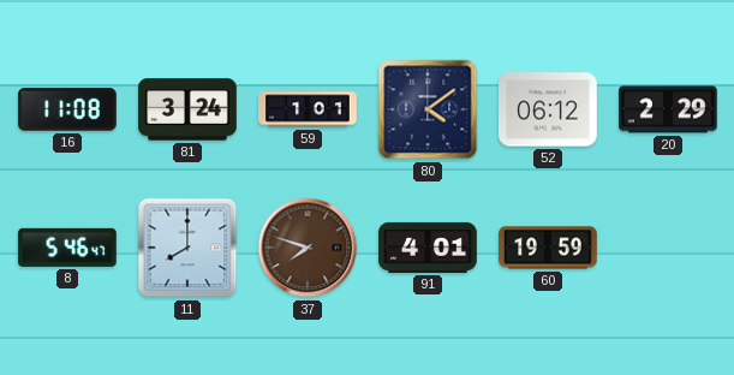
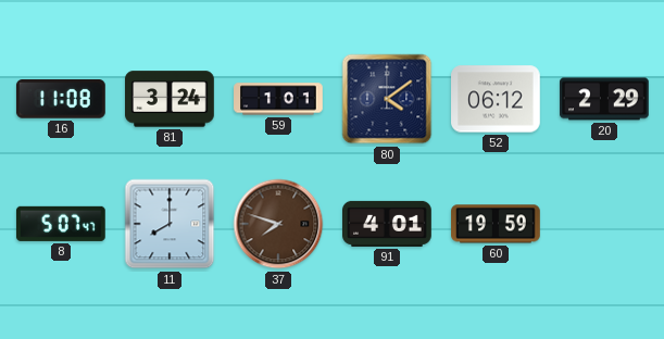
8: 5:46 -> 5:07
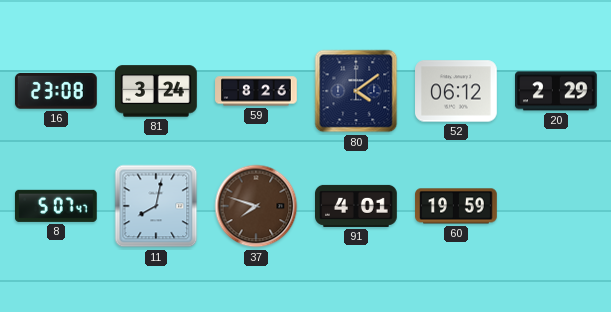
16: 11:08 -> 23:08
59: 1:01 -> 8:26
11: 8:00 -> 8:02
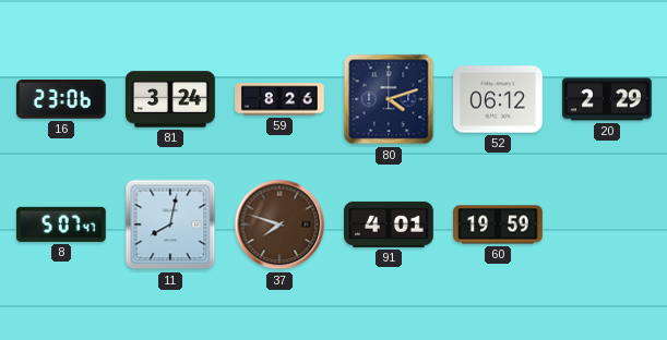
16: 23:08 -> 23:06
80: 4:09 -> 4:12
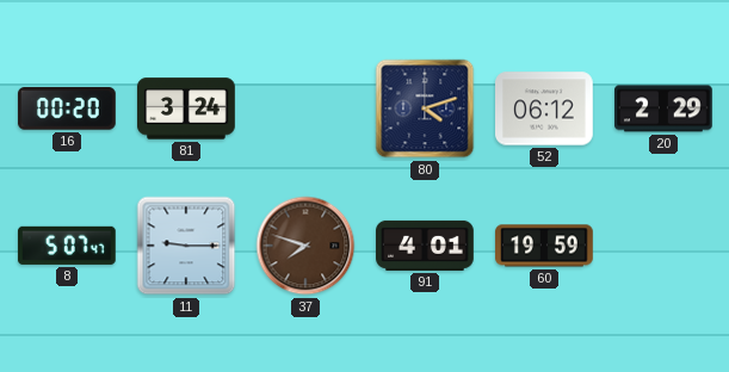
16: 23:06 -> 00:20
59: 8:26 -> none
11: 8:02 -> 9:15
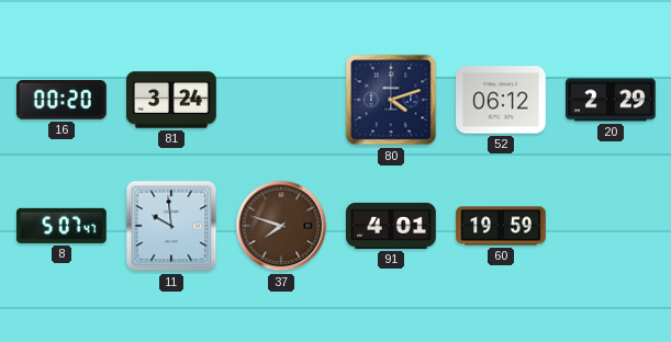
11: 9:15 -> 9:59
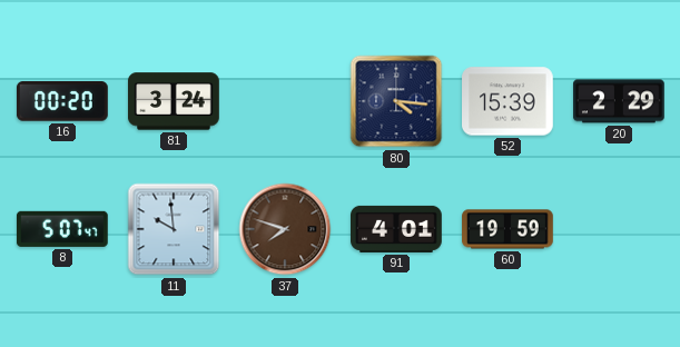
80: 4:12 -> 4:16
52: 06:12 -> 15:39
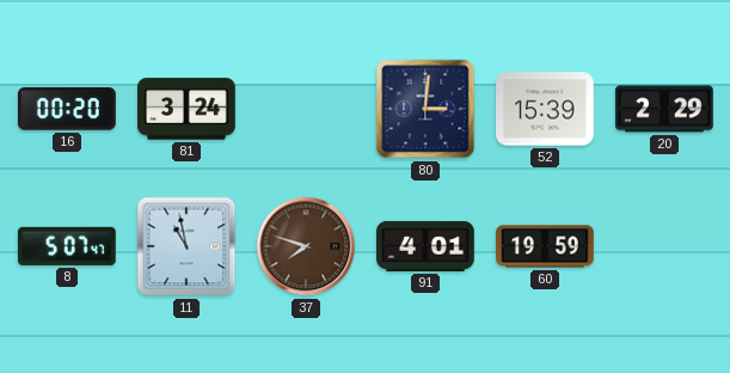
80: 4:16 -> 3:01
11: 9:59 -> 10:58
